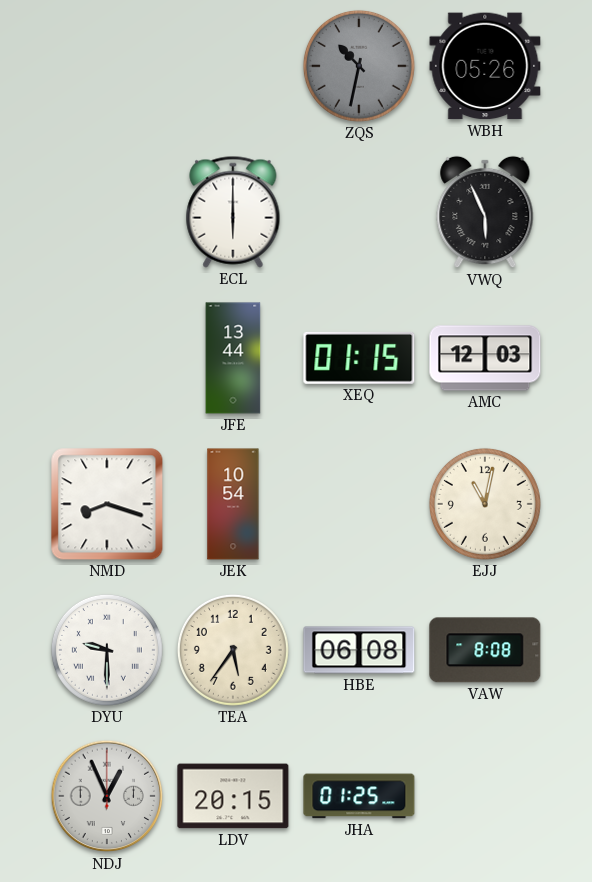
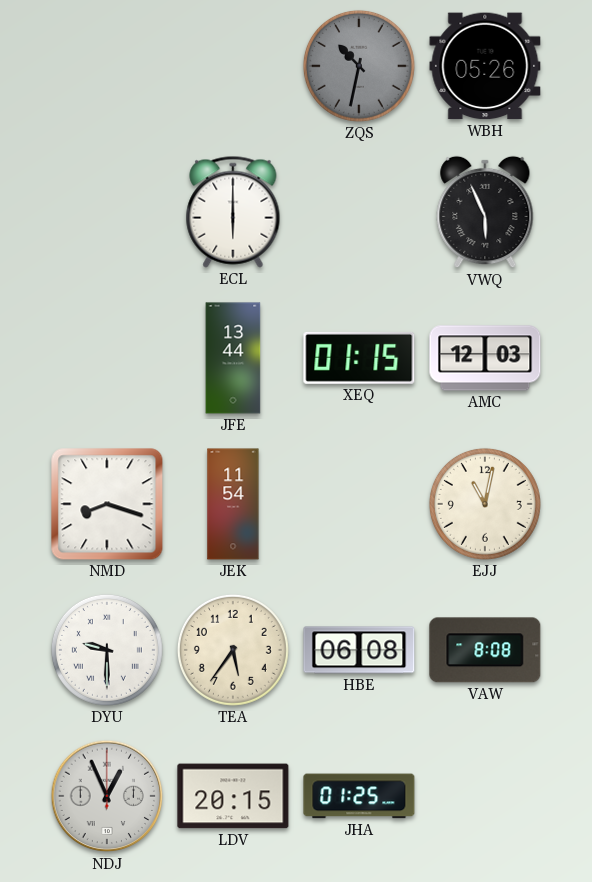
JEK: 10:54 -> 11:54
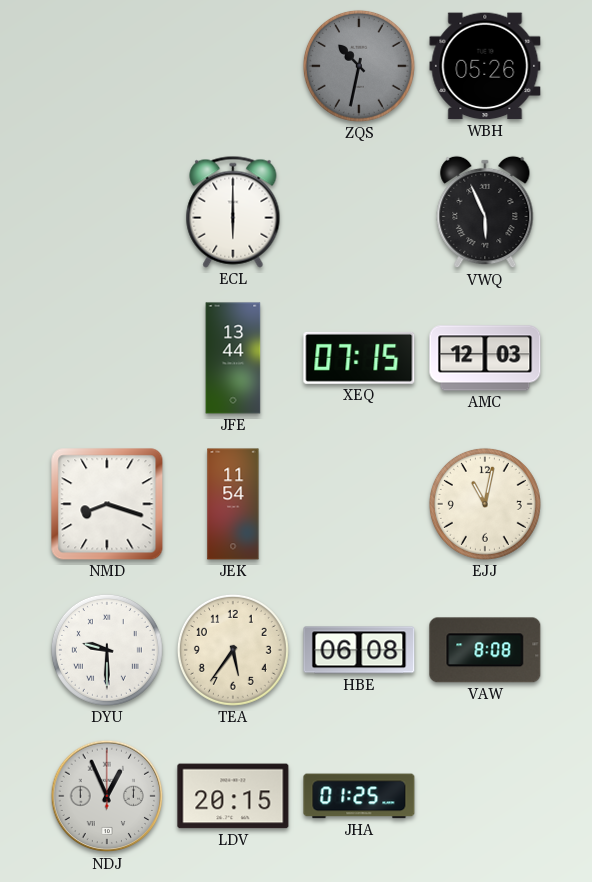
XEQ: 01:15 -> 07:15
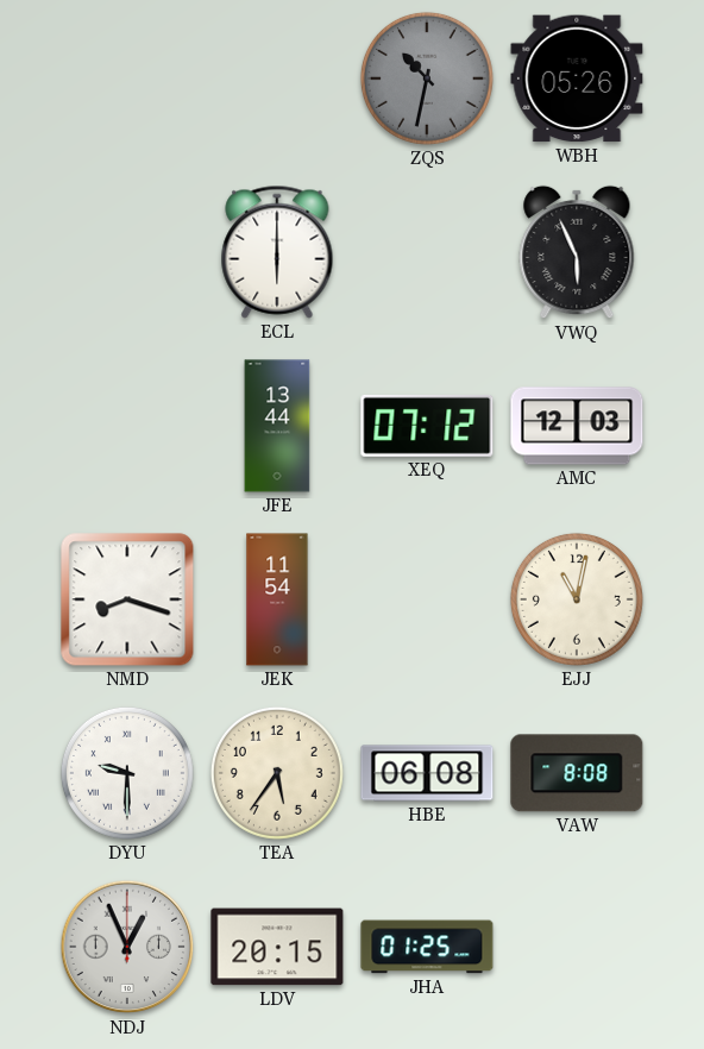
XEQ: 07:15 -> 07:12
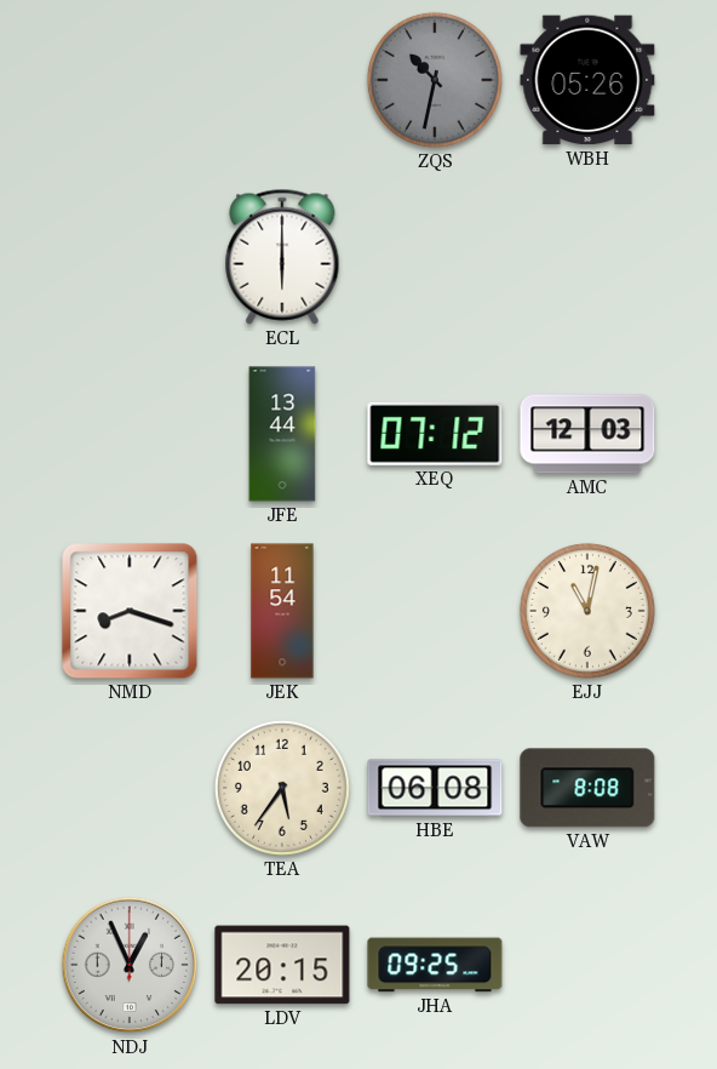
VWQ: 5:56 -> none
DYU: 9:30 -> none
JHA: 01:25 -> 09:25
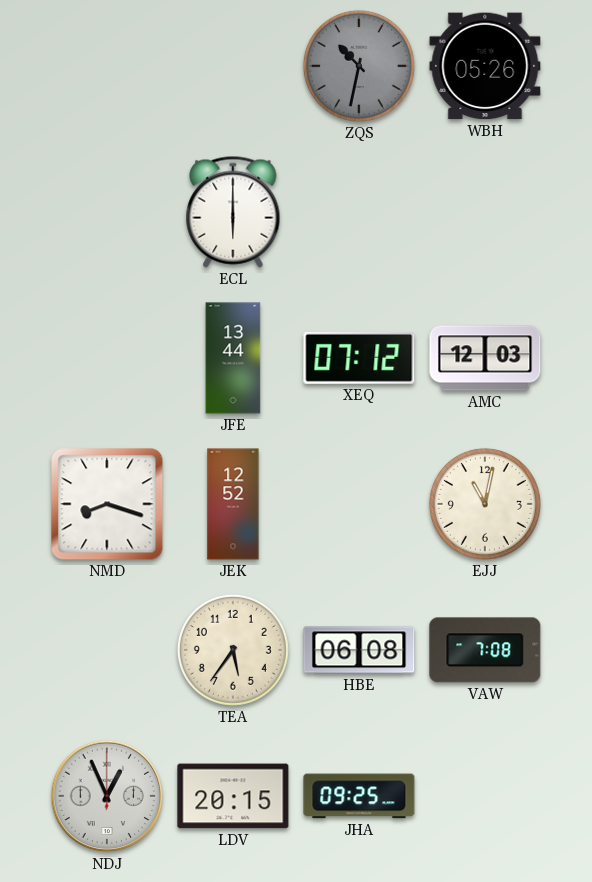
JEK: 11:54 -> 12:52
VAW: 8:08 -> 7:08
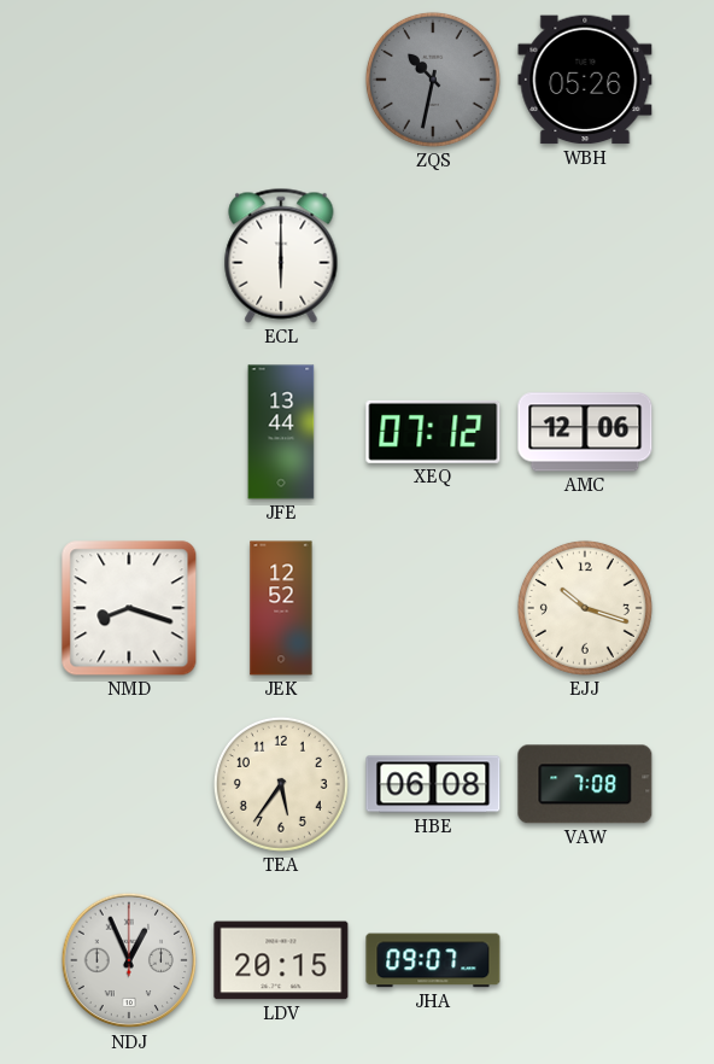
AMC: 12:03 -> 12:06
EJJ: 11:02 -> 10:18
JHA: 09:25 -> 09:07
